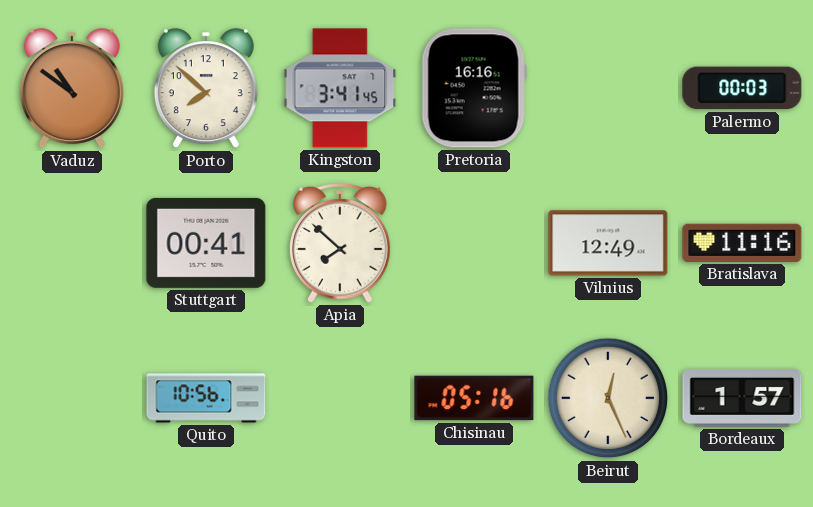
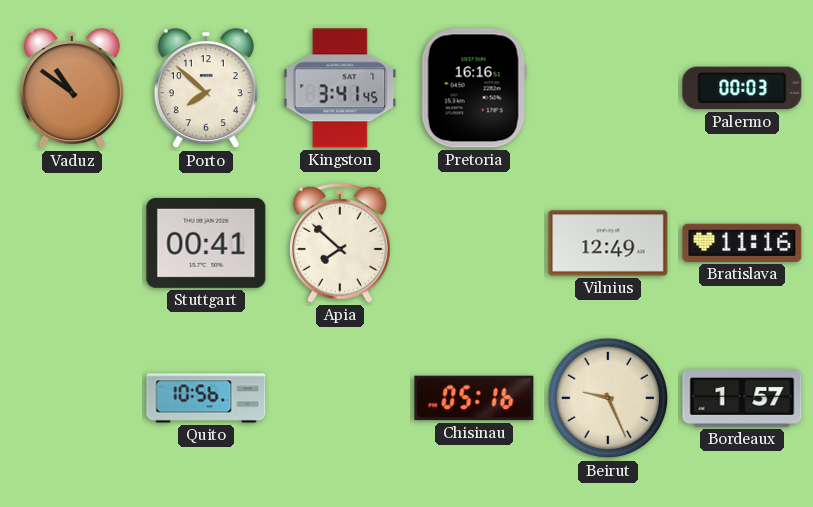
Beirut: 12:26 -> 9:26
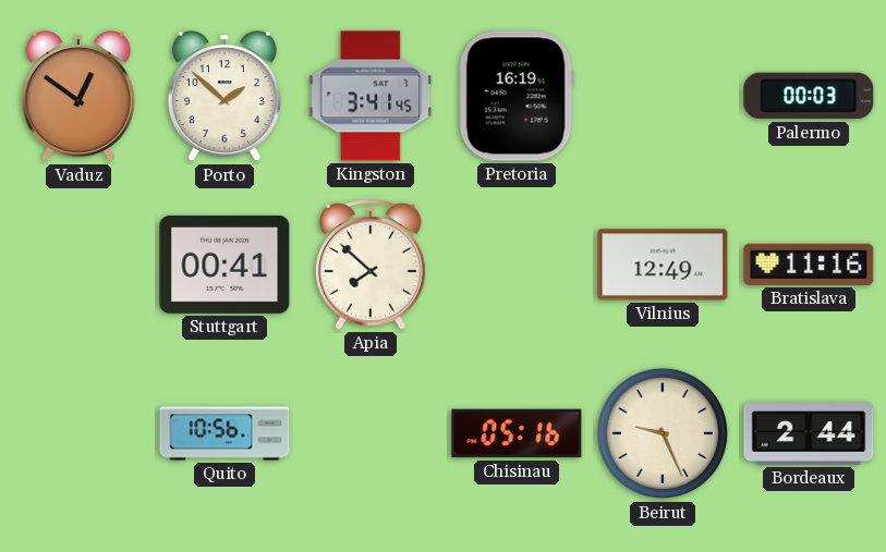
Vaduz: 10:51 -> 12:51
Porto: 7:52 -> 1:52
Pretoria: 16:16 -> 16:19
Bordeaux: 1:57 -> 2:44
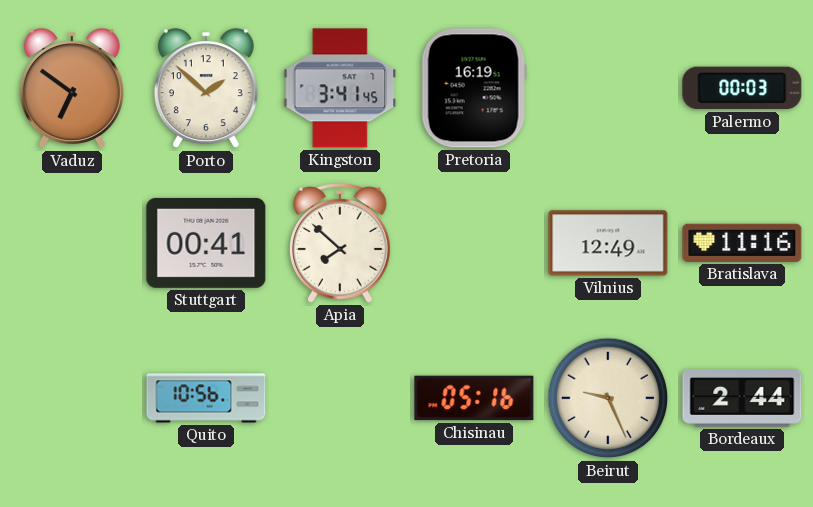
Vaduz: 12:51 -> 6:51
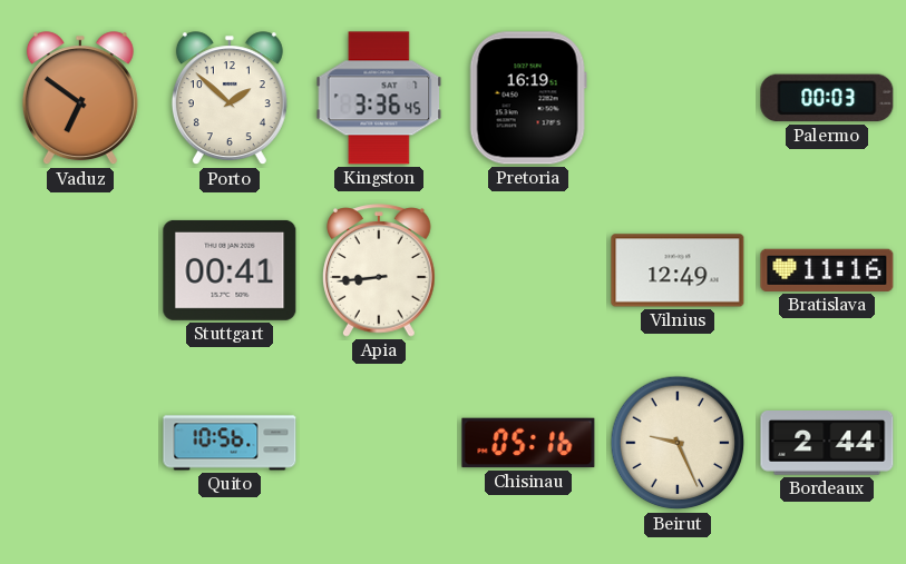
Kingston: 3:41 -> 3:36
Apia: 7:52 -> 8:44
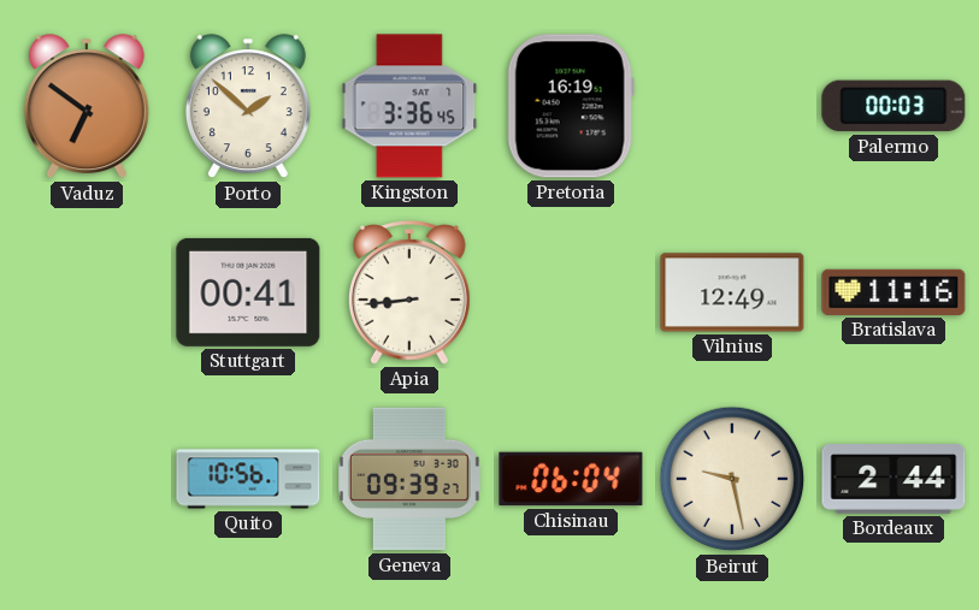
Geneva: none -> 09:39
Chisinau: 05:16 -> 06:04
Beirut: 9:26 -> 9:28
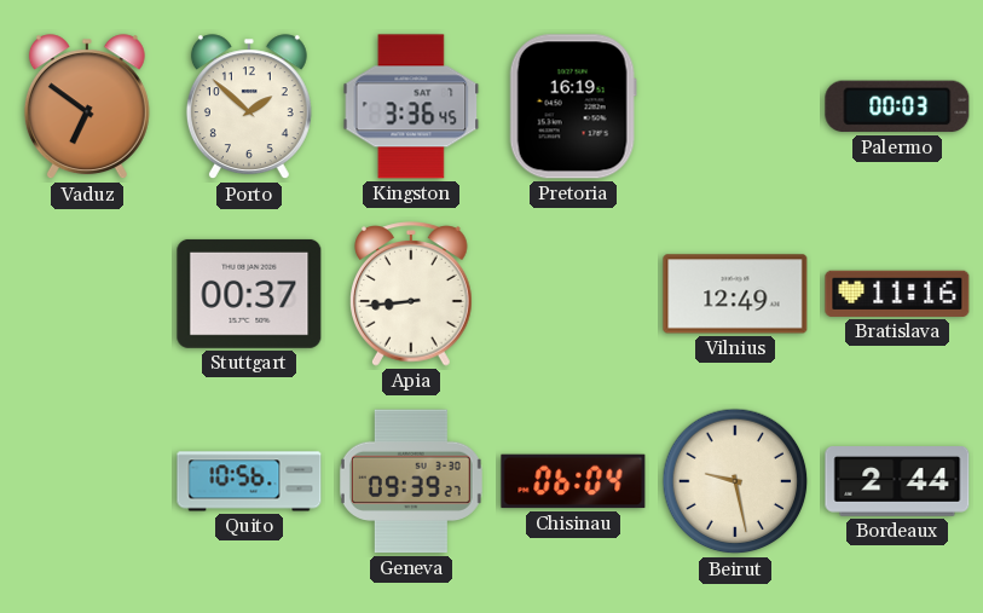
Stuttgart: 00:41 -> 00:37
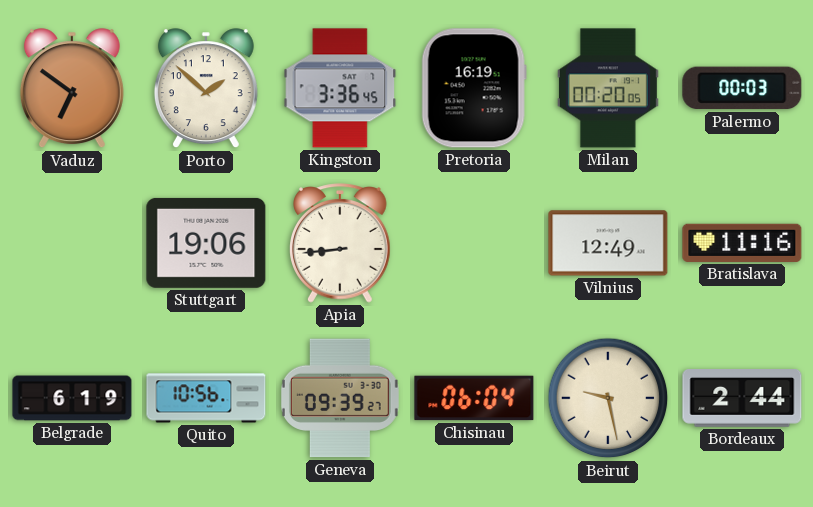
Milan: none -> 00:20
Stuttgart: 00:37 -> 19:06
Belgrade: none -> 6:19
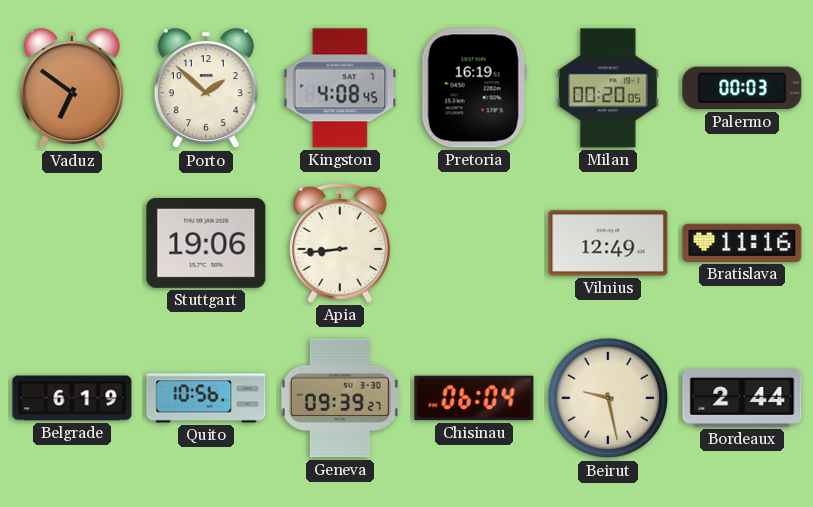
Kingston: 3:36 -> 4:08
